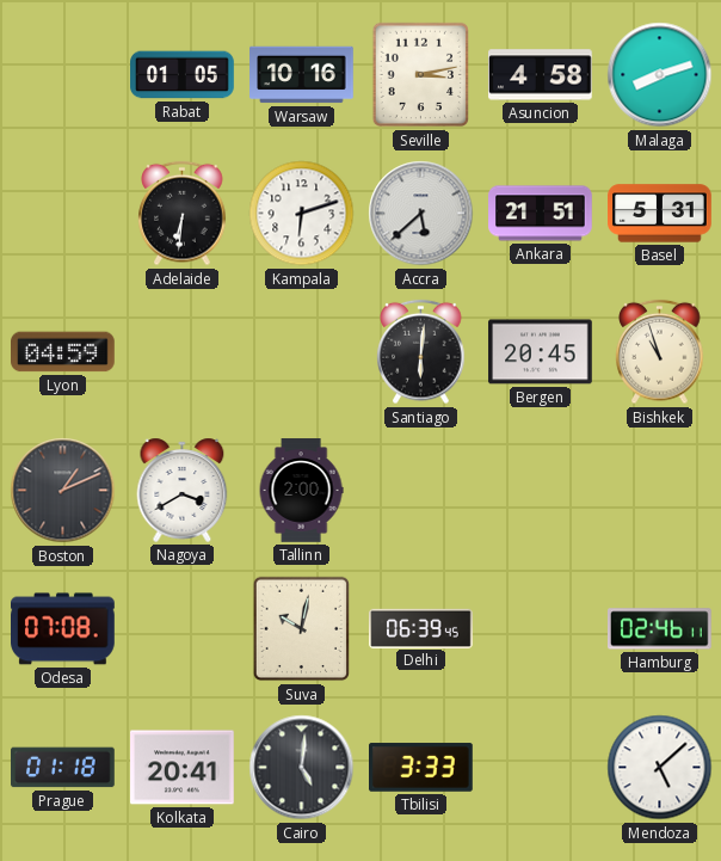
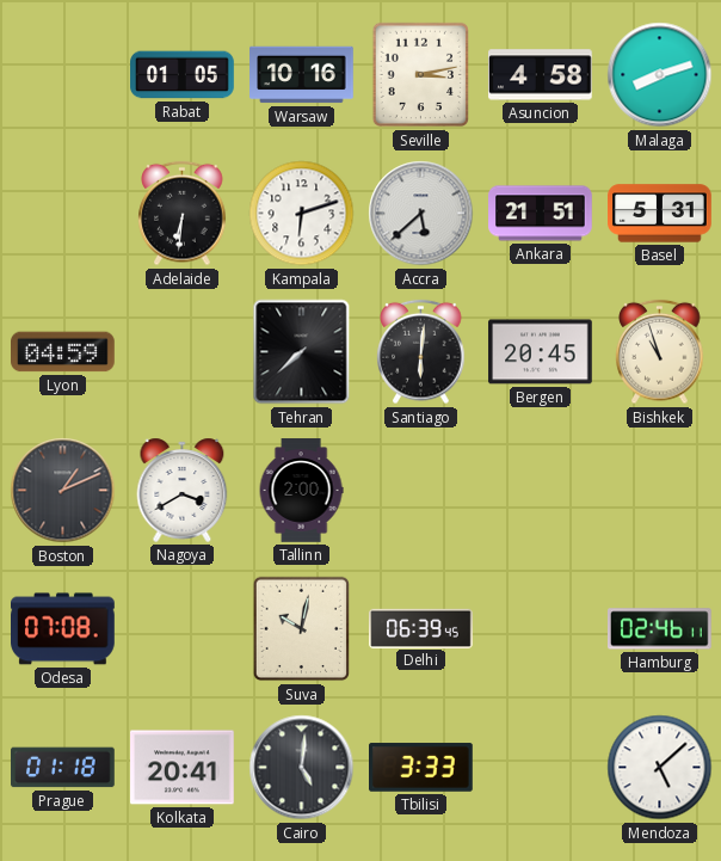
Tehran: none -> 7:38
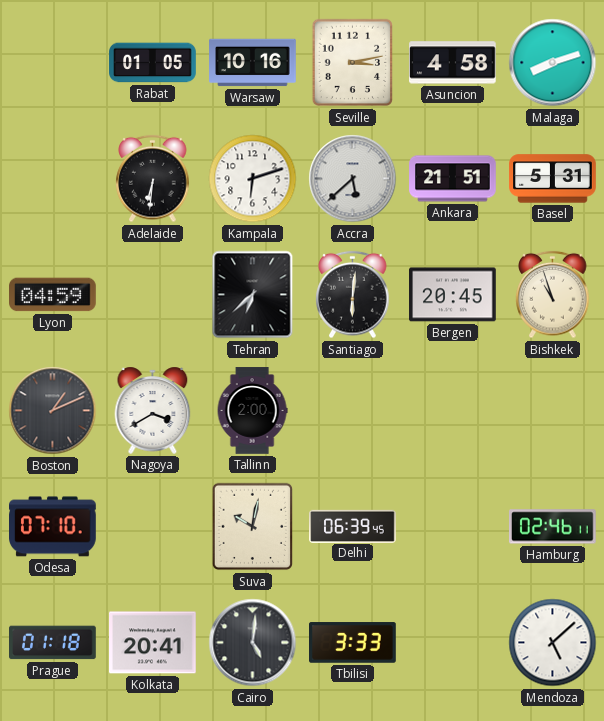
Tehran: 7:38 -> 6:38
Odesa: 07:08 -> 07:10
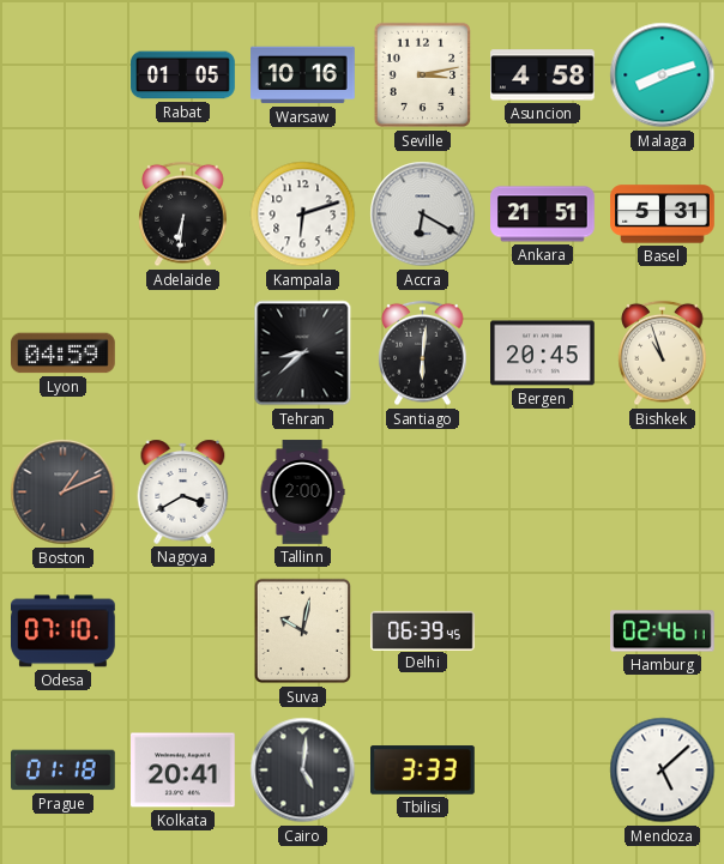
Accra: 5:38 -> 6:20
Tehran: 6:38 -> 8:38
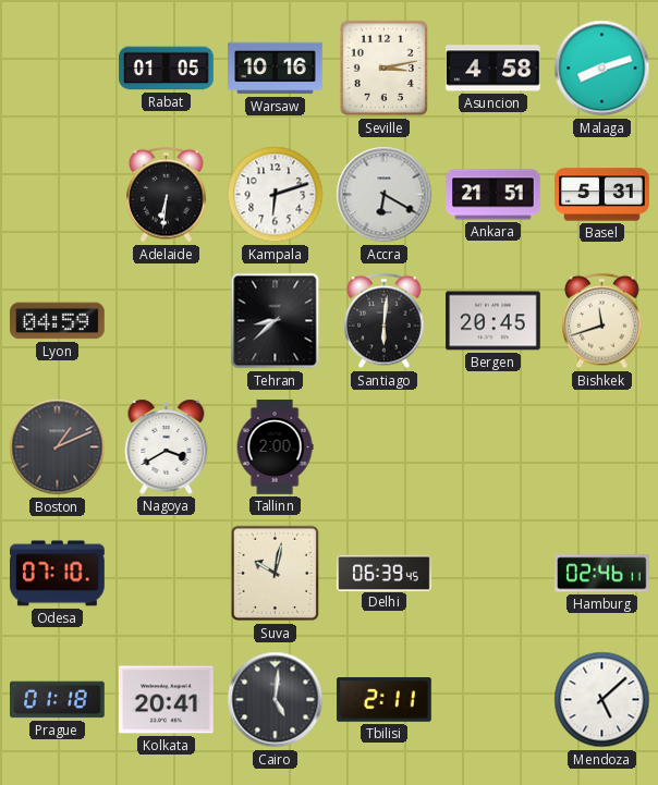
Bishkek: 10:57 -> 11:42
Tbilisi: 3:33 -> 2:11
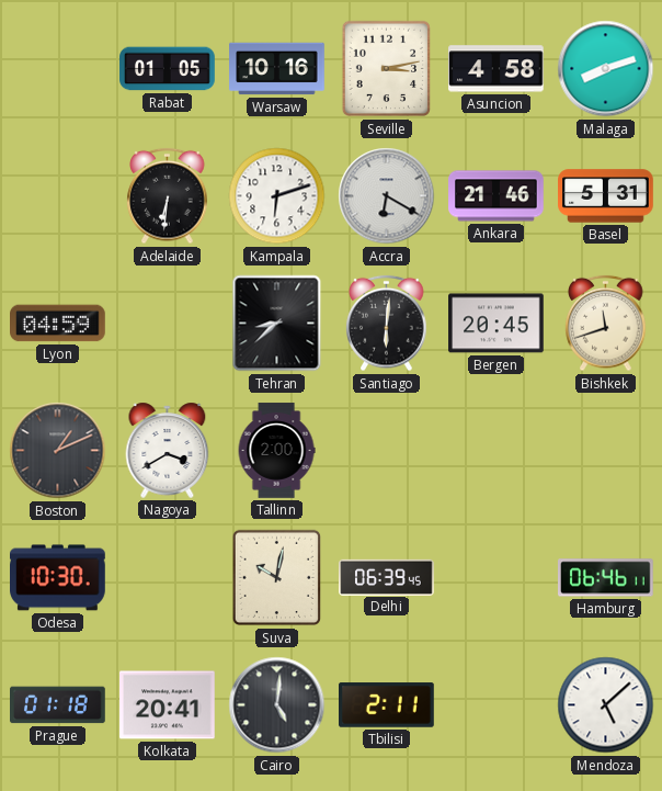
Ankara: 21:51 -> 21:46
Odesa: 07:10 -> 10:30
Hamburg: 02:46 -> 06:46
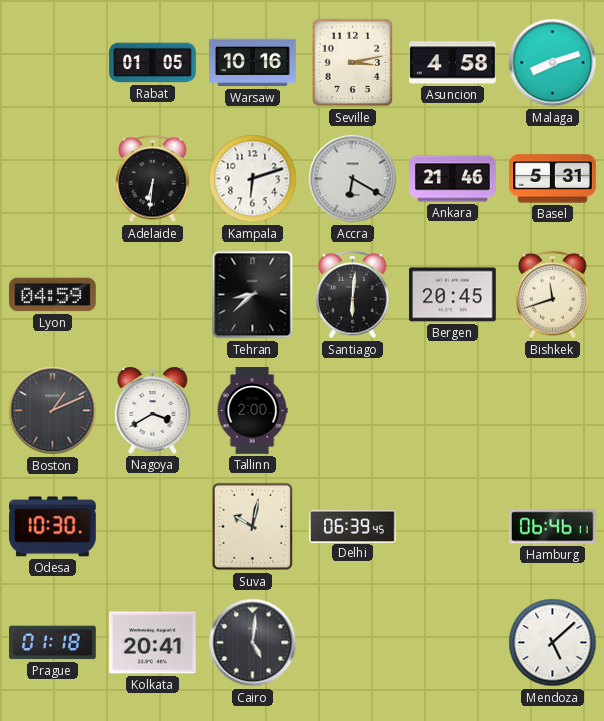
Tbilisi: 2:11 -> none
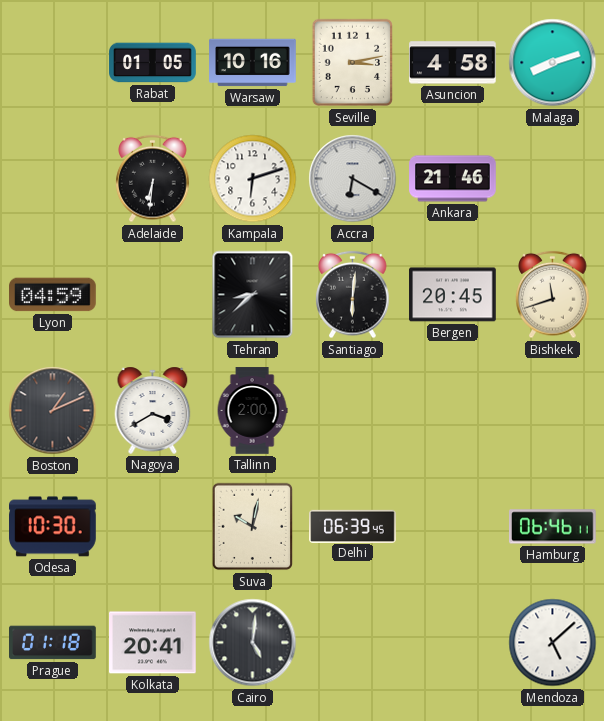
Basel: 5:31 -> none
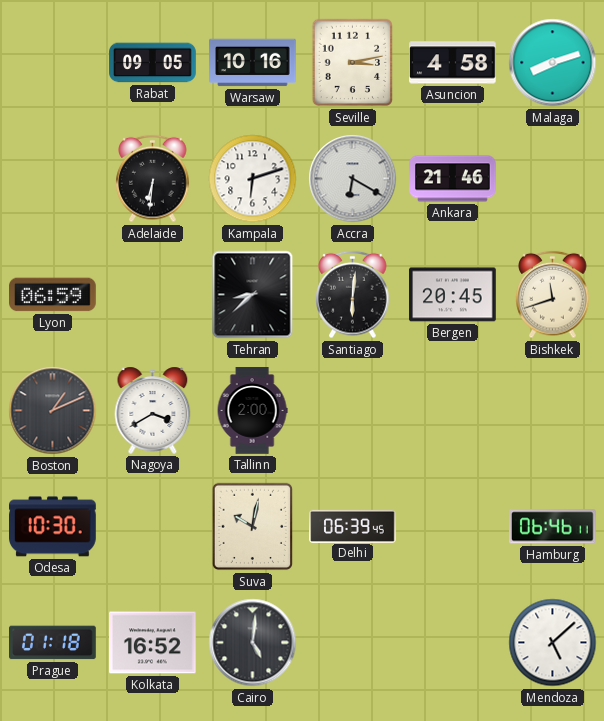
Rabat: 01:05 -> 09:05
Lyon: 04:59 -> 06:59
Kolkata: 20:41 -> 16:52
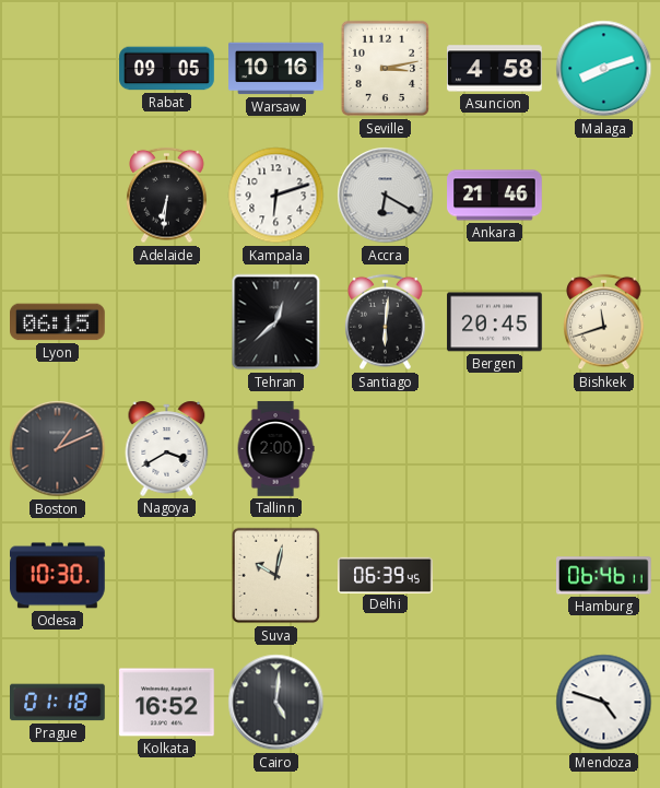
Lyon: 06:59 -> 06:15
Tehran: 8:38 -> 12:38
Mendoza: 5:08 -> 4:48
